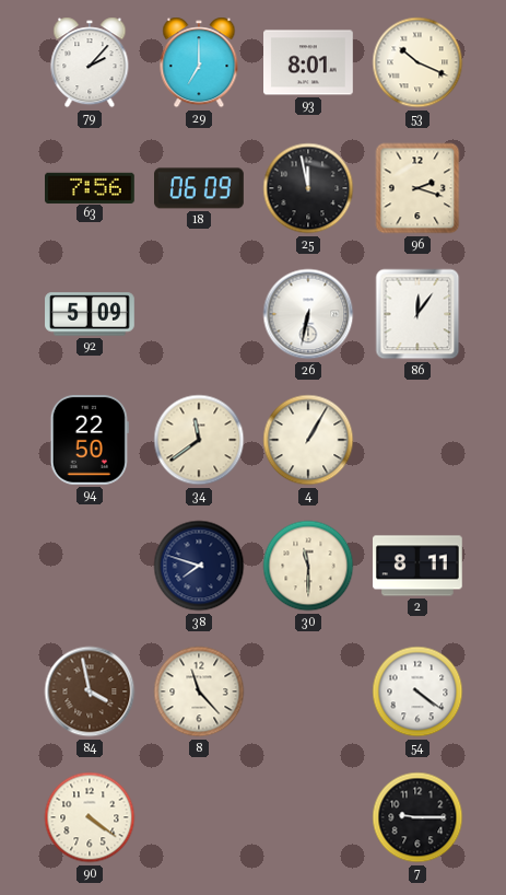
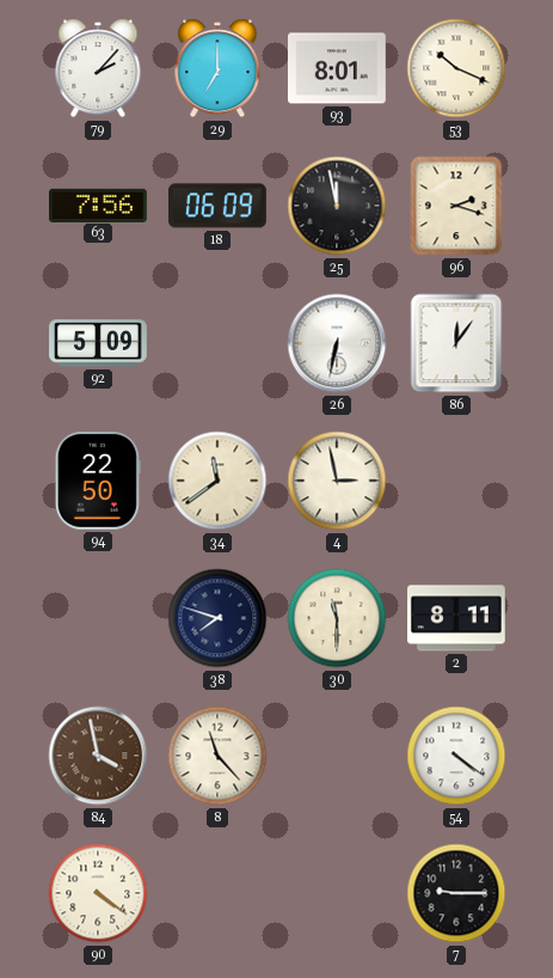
4: 1:05 -> 2:58
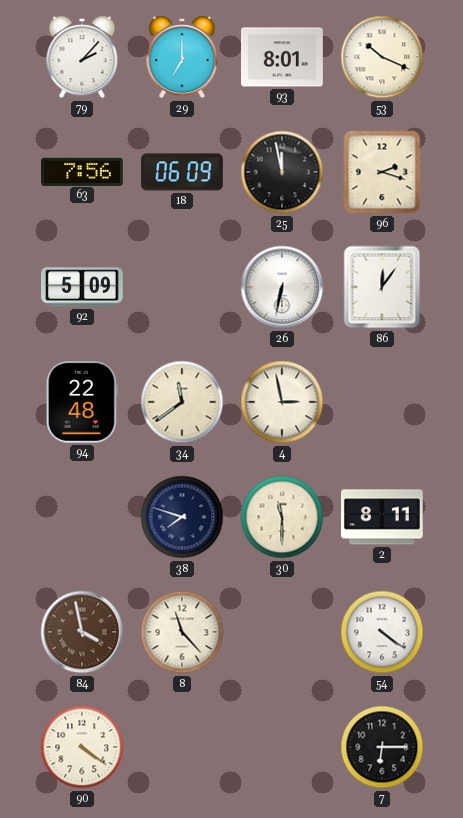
94: 22:50 -> 22:48
7: 9:15 -> 6:15
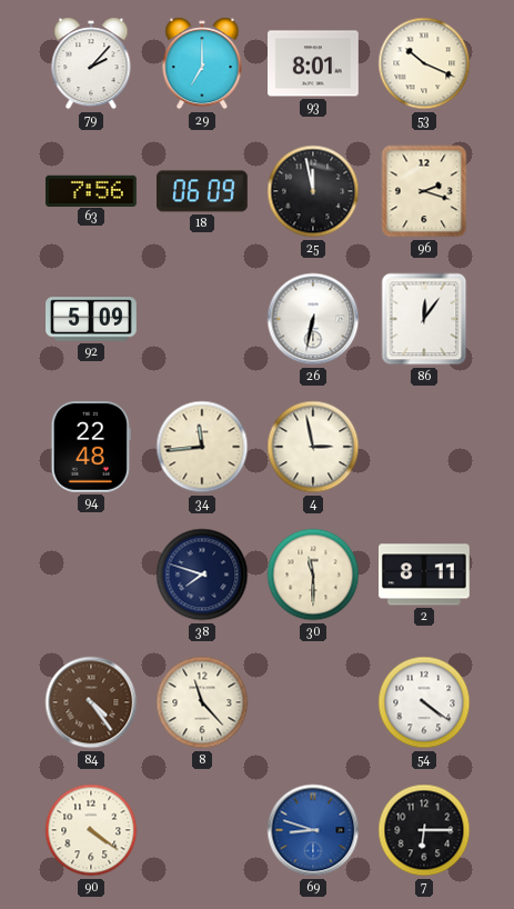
34: 11:39 -> 11:44
84: 3:58 -> 4:24
69: none -> 8:48
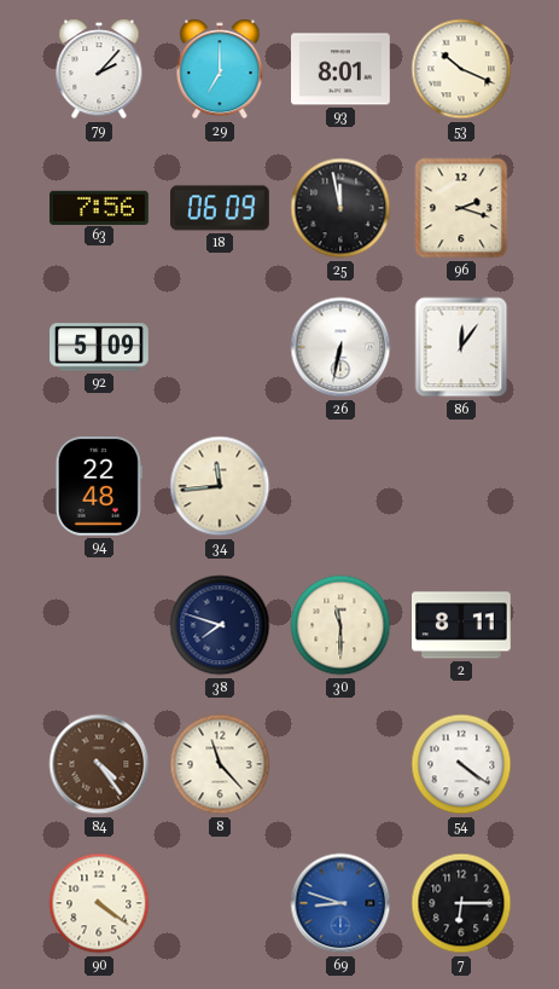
4: 2:58 -> none
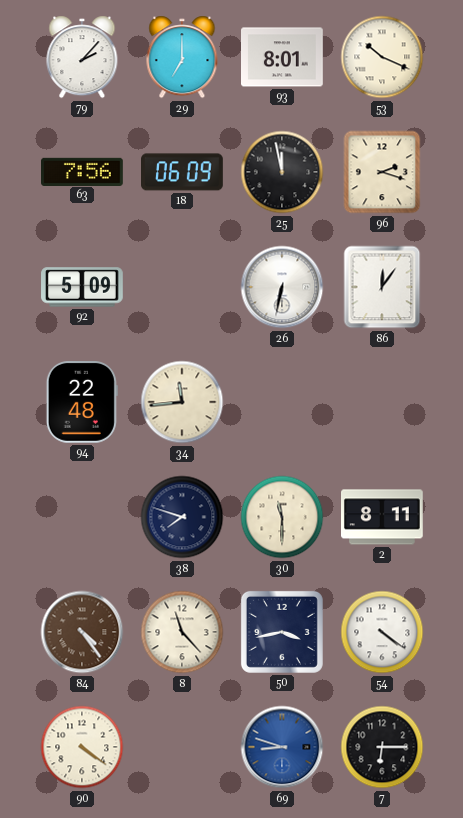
50: none -> 3:43
